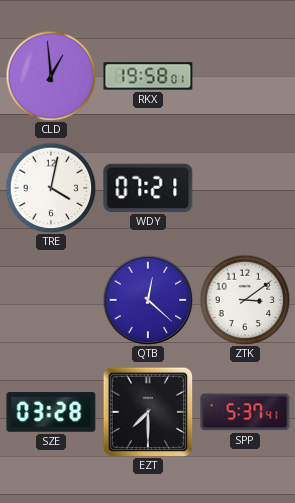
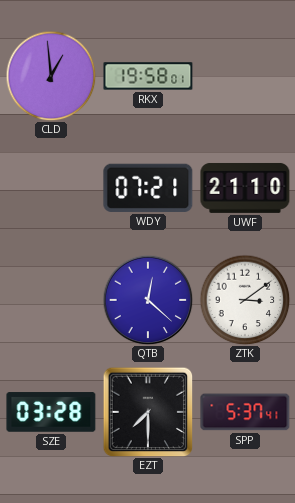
TRE: 4:02 -> none
UWF: none -> 21:10
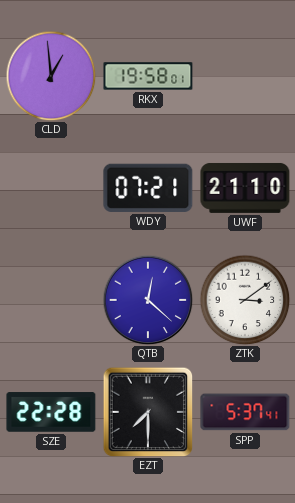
SZE: 03:28 -> 22:28
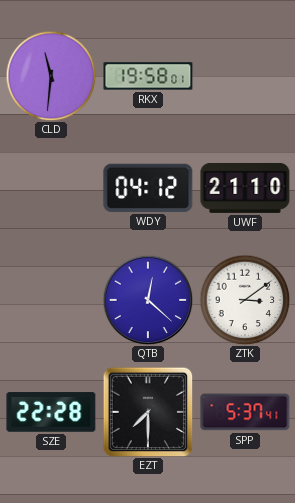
CLD: 12:59 -> 11:31
WDY: 07:21 -> 04:12
